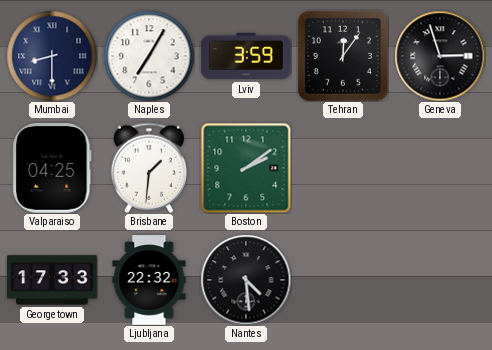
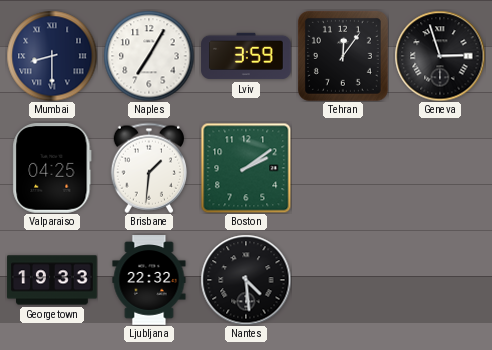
Georgetown: 17:33 -> 19:33
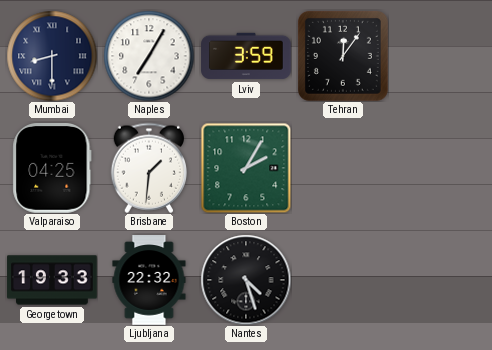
Geneva: 2:57 -> none
Boston: 2:09 -> 2:05
Nantes: 4:29 -> 4:27
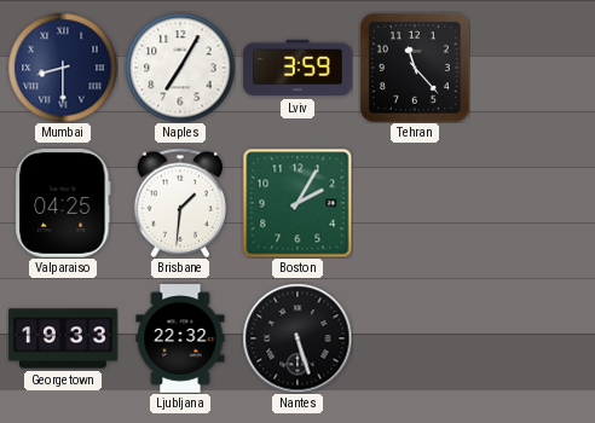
Tehran: 12:06 -> 11:23
Nantes: 4:27 -> 5:27
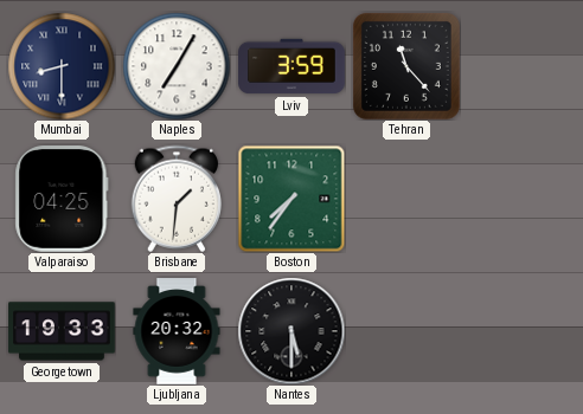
Boston: 2:05 -> 7:36
Ljubljana: 22:32 -> 20:32
Nantes: 5:27 -> 5:30
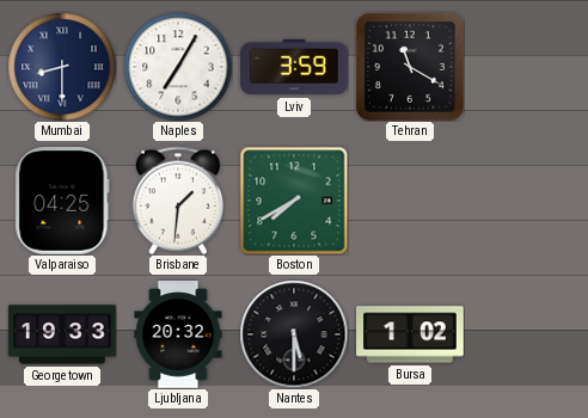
Tehran: 11:23 -> 11:20
Boston: 7:36 -> 7:40
Bursa: none -> 1:02
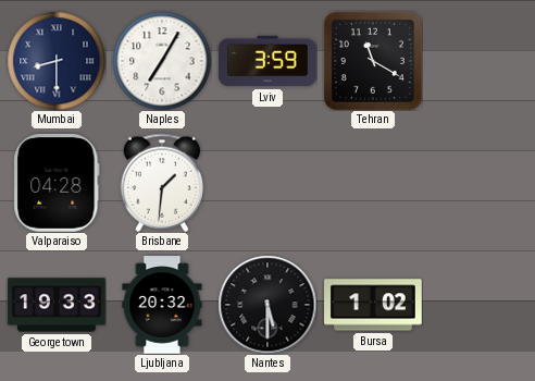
Valparaiso: 04:25 -> 04:28
Boston: 7:40 -> none
